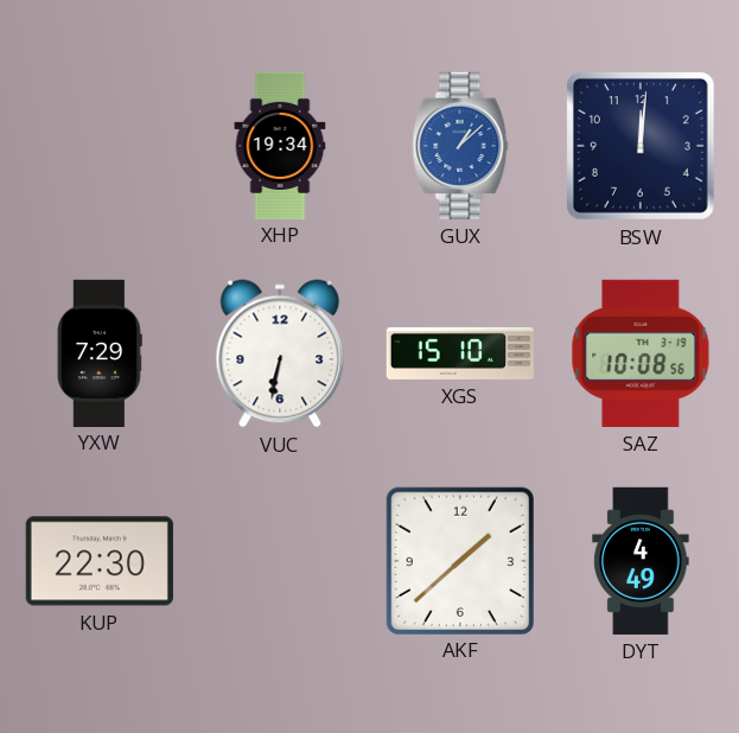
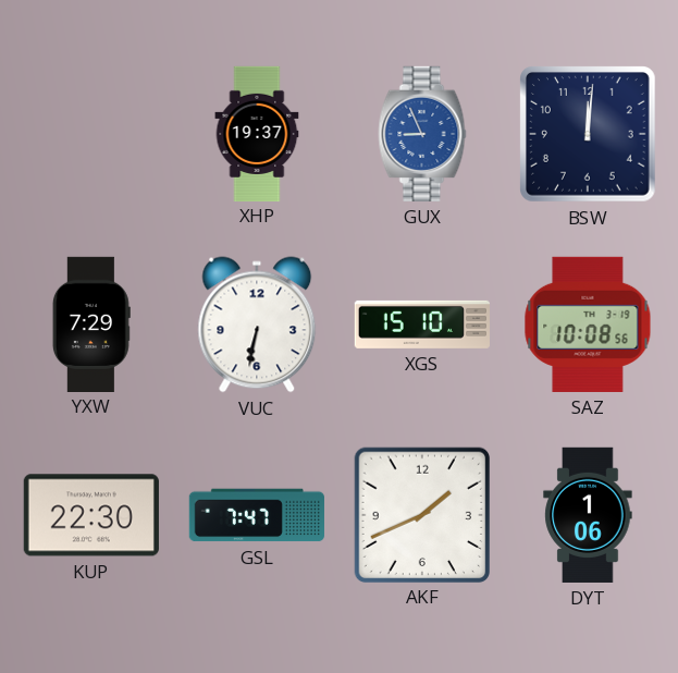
XHP: 19:34 -> 19:37
GUX: 1:08 -> 8:56
GSL: none -> 7:47
AKF: 1:38 -> 1:41
DYT: 4:49 -> 1:06
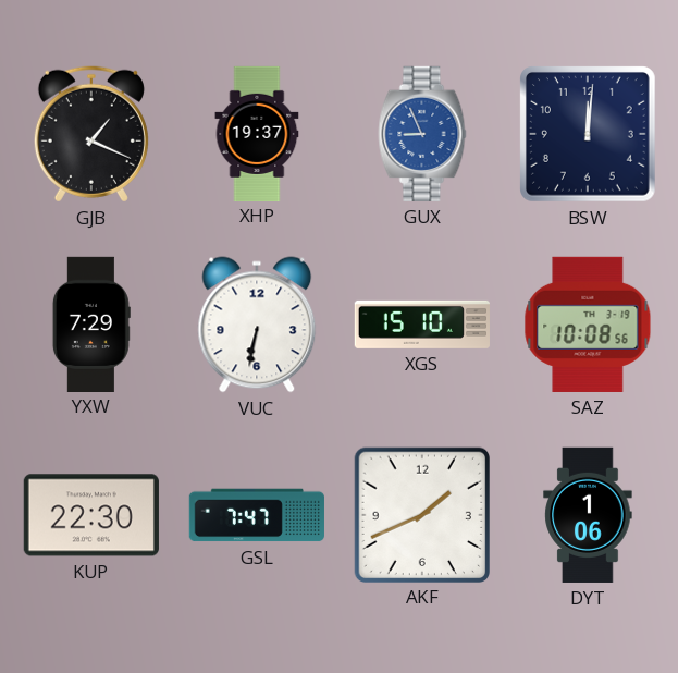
GJB: none -> 1:19
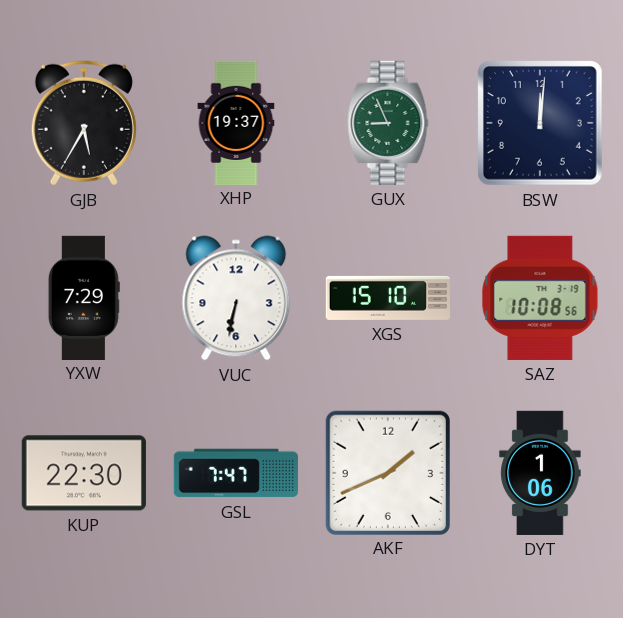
GJB: 1:19 -> 5:35
GUX dial: blue -> green
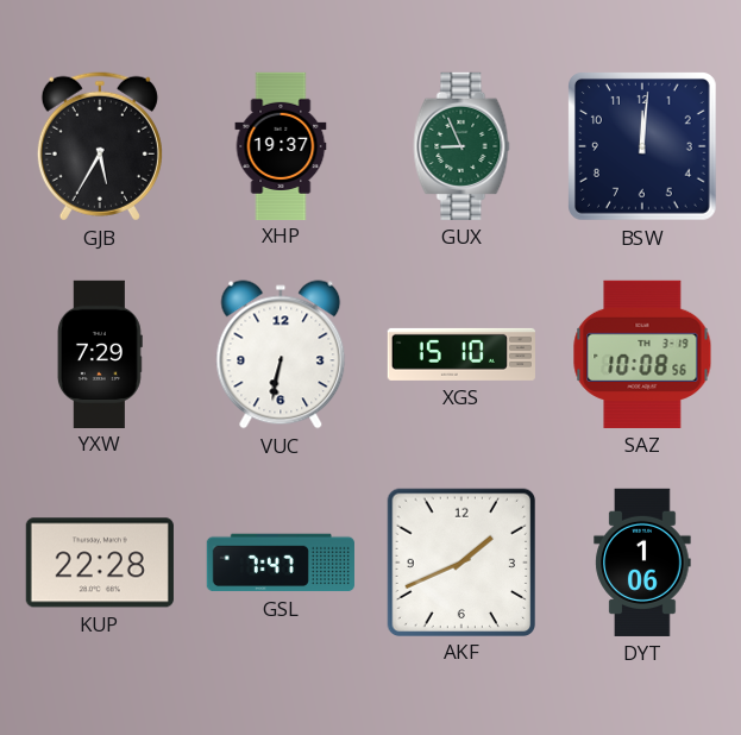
KUP: 22:30 -> 22:28
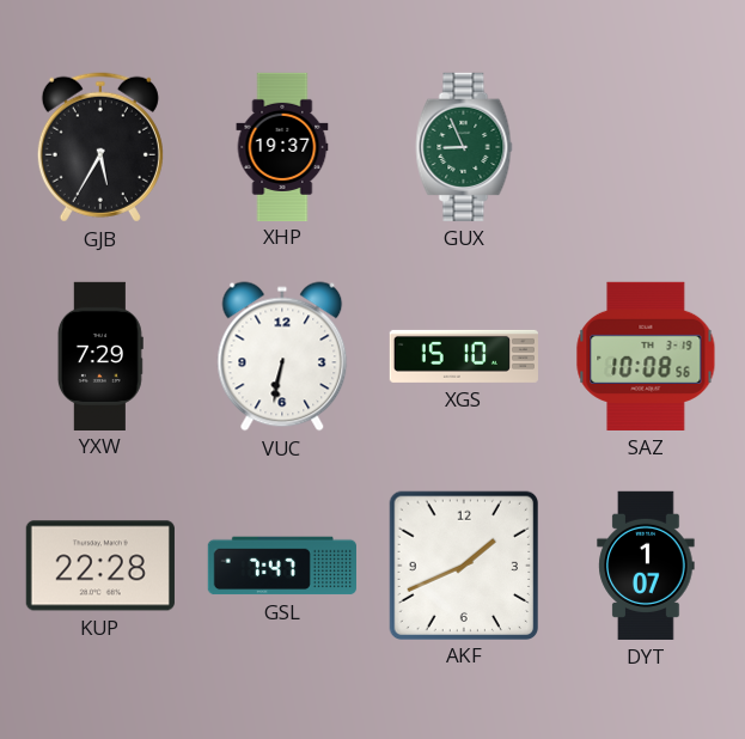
BSW: 12:01 -> none
DYT: 1:06 -> 1:07
